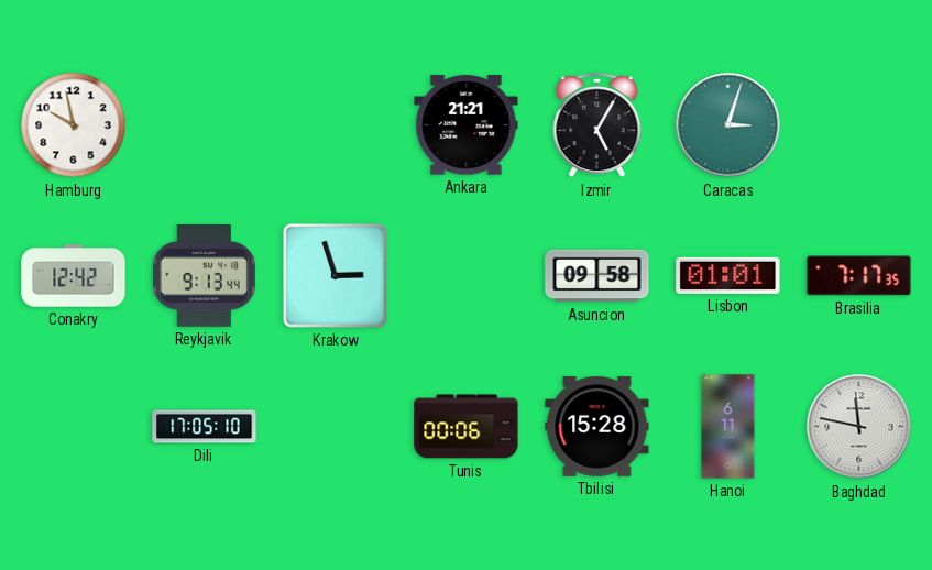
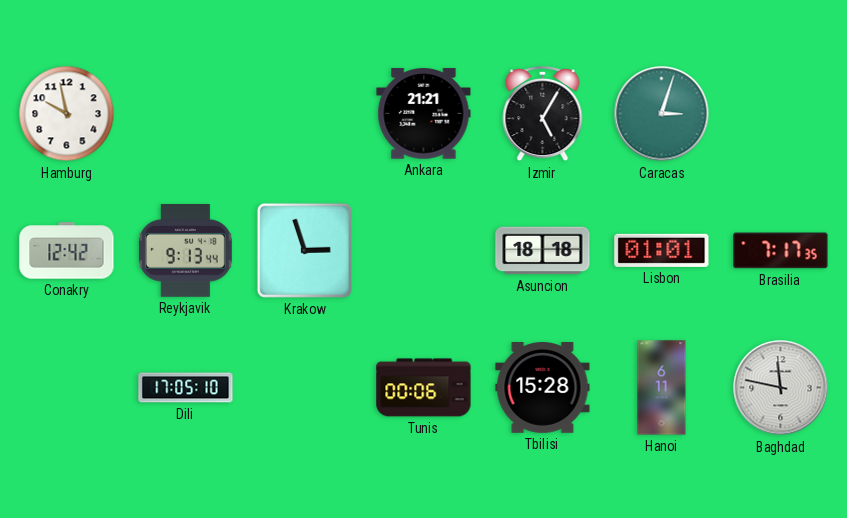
Asuncion: 09:58 -> 18:18
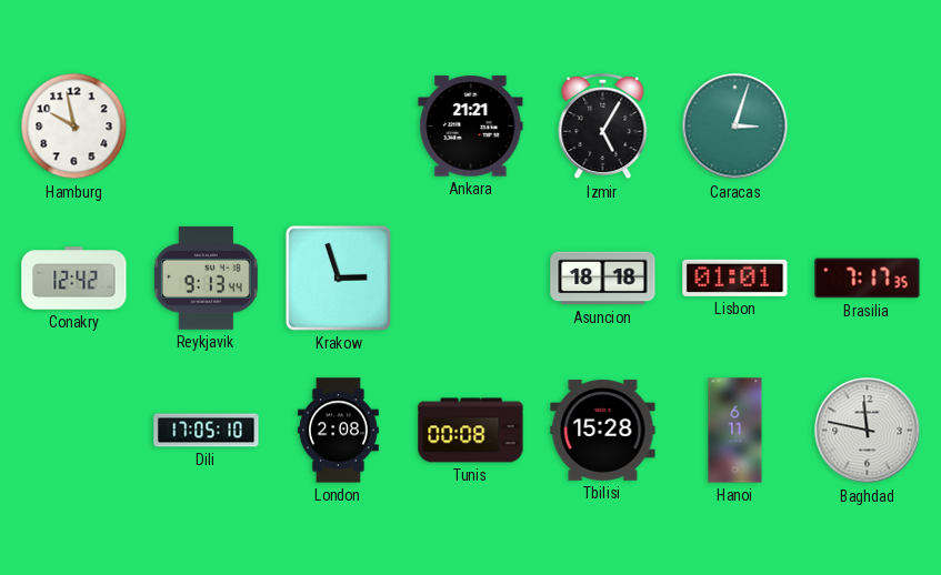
London: none -> 2:08
Tunis: 00:06 -> 00:08
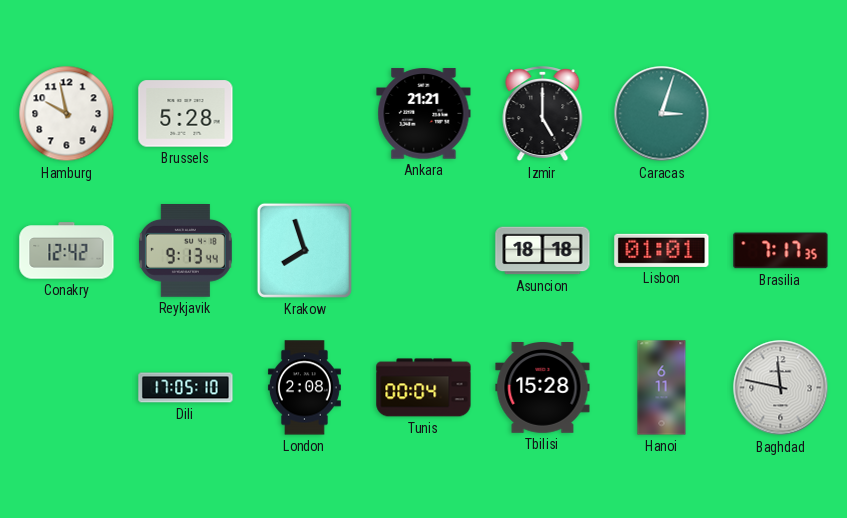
Brussels: none -> 5:28
Izmir: 5:05 -> 5:00
Krakow: 2:57 -> 7:57
Tunis: 00:08 -> 00:04
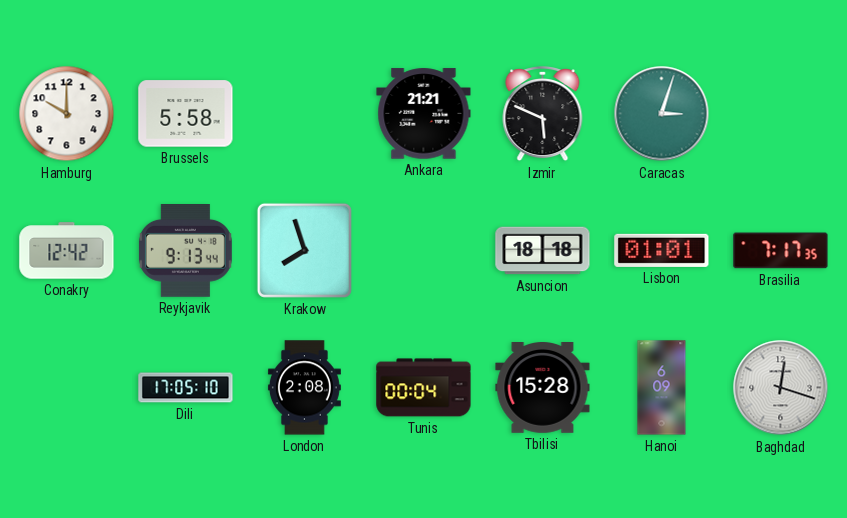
Hamburg: 9:58 -> 10:00
Brussels: 5:28 -> 5:58
Izmir: 5:00 -> 5:49
Hanoi: 6:11 -> 6:09
Baghdad: 11:47 -> 12:18
